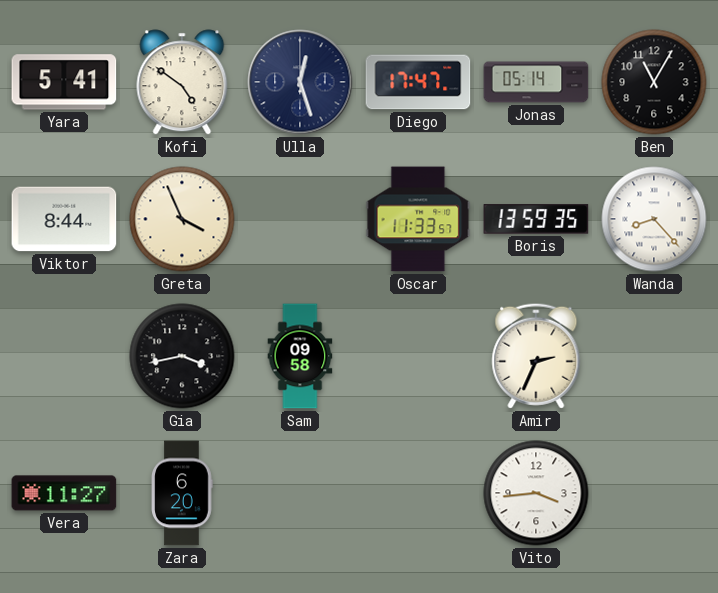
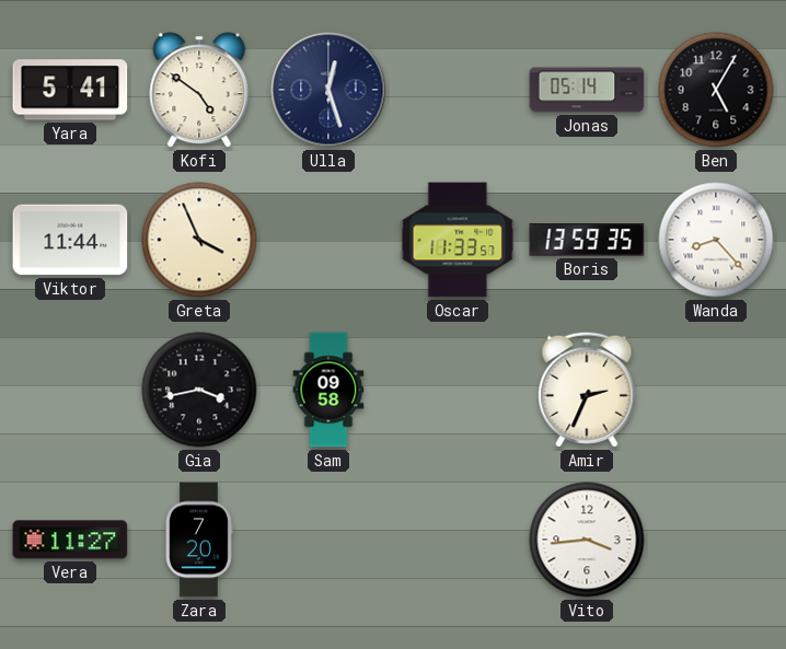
Diego: 17:47 -> none
Ben: 11:05 -> 5:05
Viktor: 8:44 -> 11:44
Zara: 6:20 -> 7:20
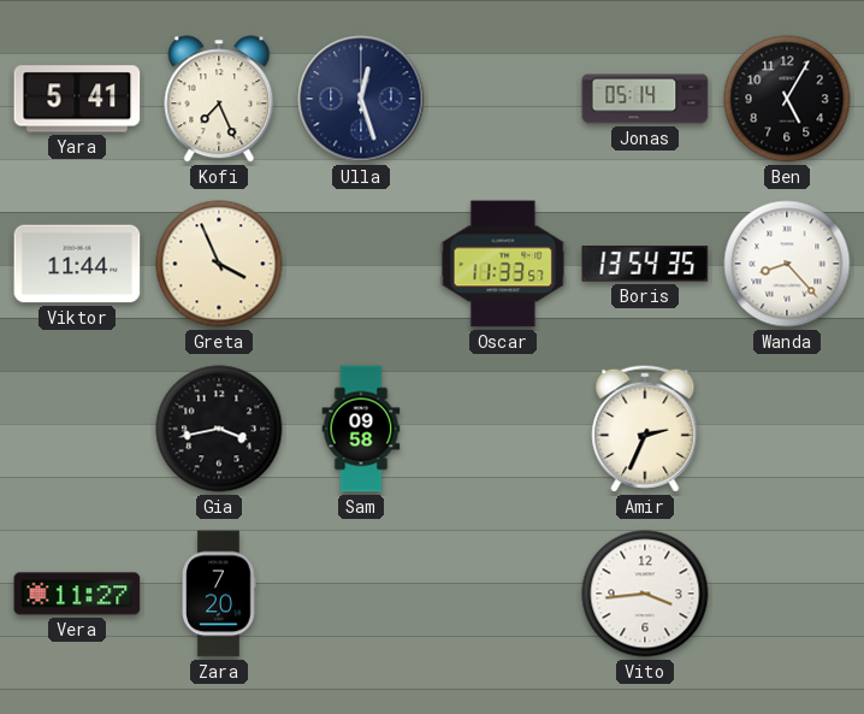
Kofi: 4:51 -> 7:26
Boris: 13:59 -> 13:54
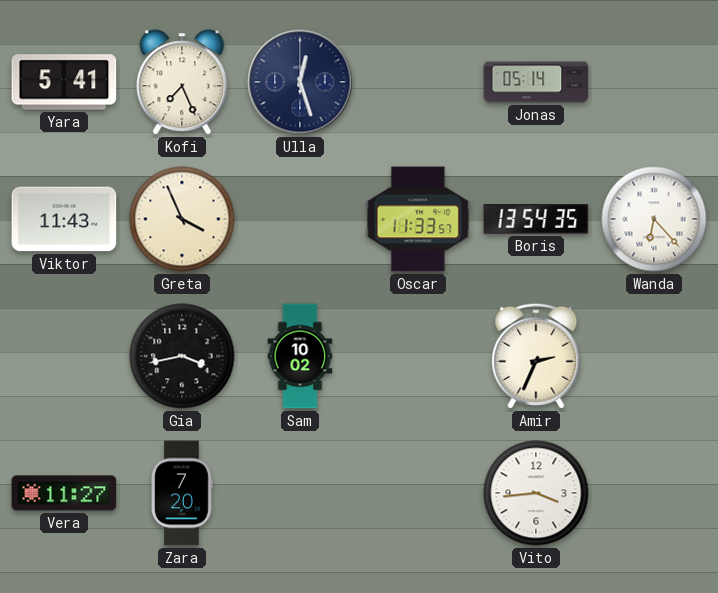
Ben: 5:05 -> none
Viktor: 11:44 -> 11:43
Wanda: 8:23 -> 6:23
Sam: 09:58 -> 10:02
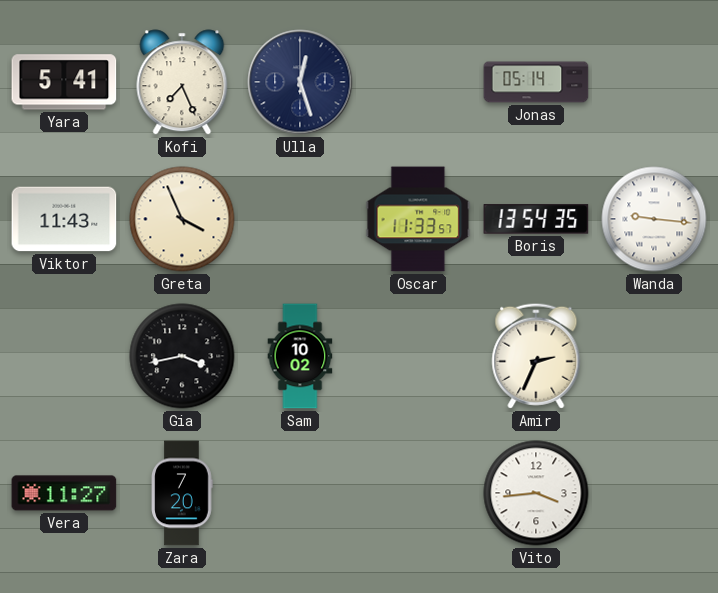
Wanda: 6:23 -> 9:16
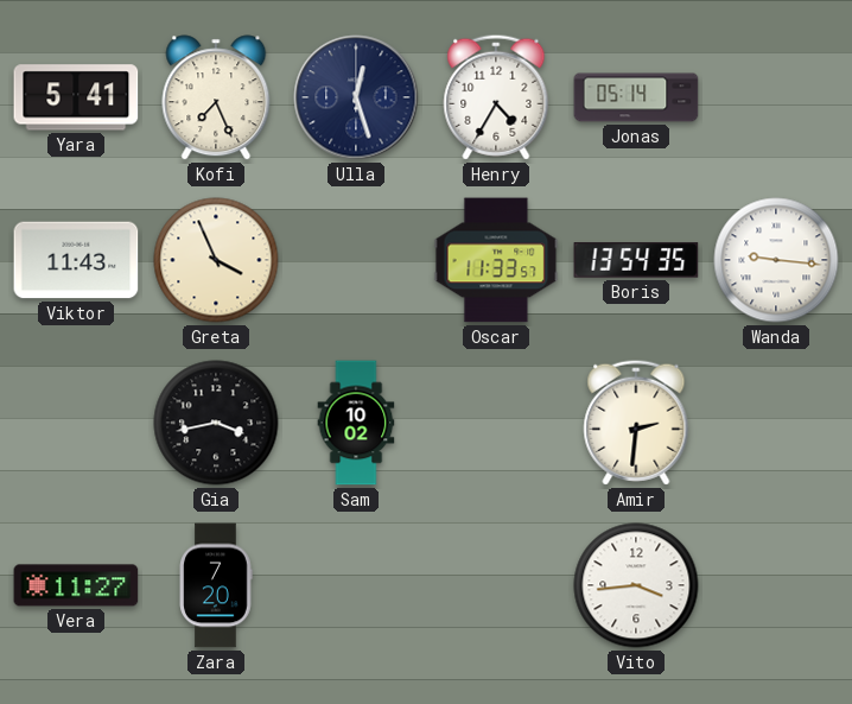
Henry: none -> 4:35
Amir: 2:34 -> 2:31
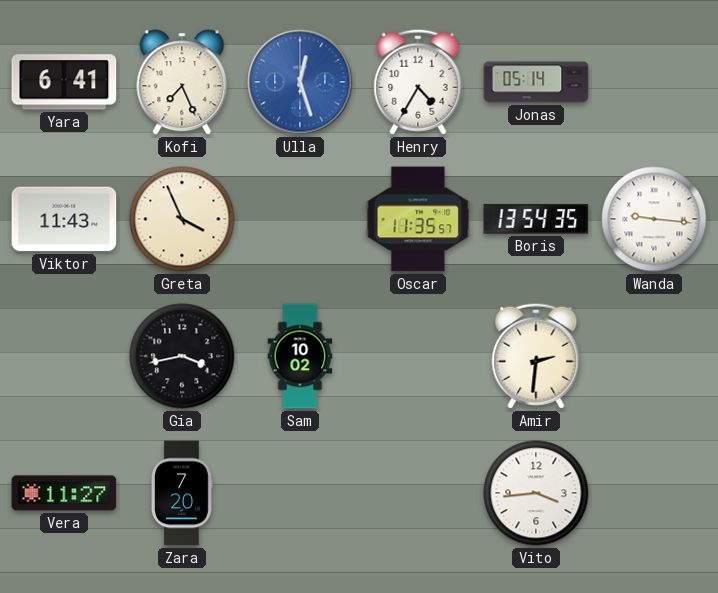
Yara: 5:41 -> 6:41
Ulla dial: navy -> blue
Oscar: 11:33 -> 11:35
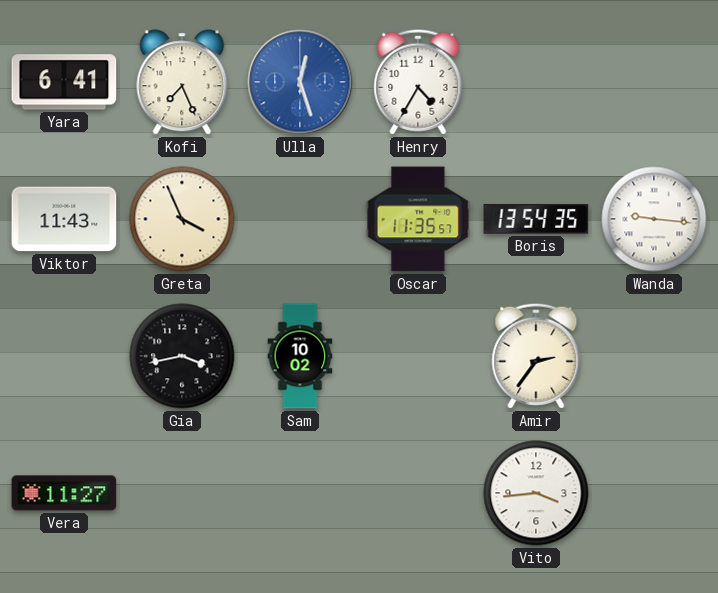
Jonas: 05:14 -> none
Amir: 2:31 -> 2:36
Zara: 7:20 -> none
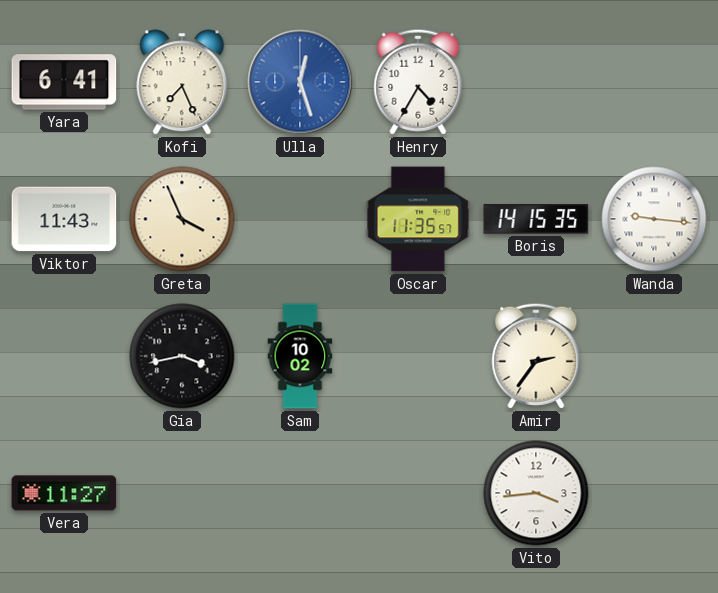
Boris: 13:54 -> 14:15
